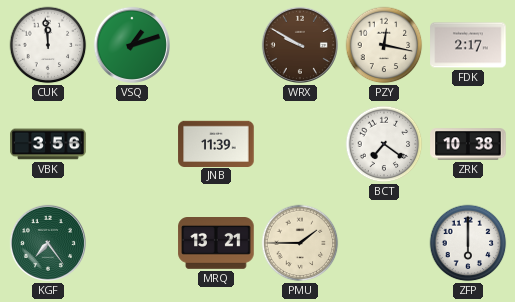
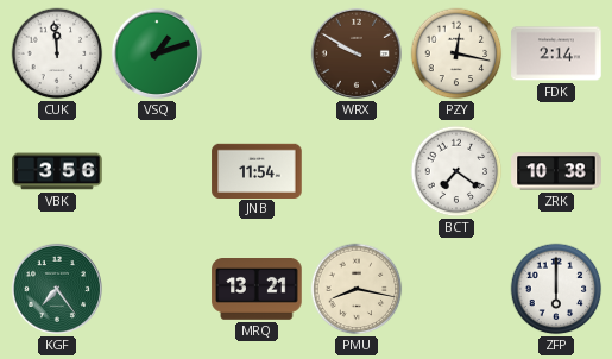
FDK: 2:17 -> 2:14
JNB: 11:39 -> 11:54
PMU: 1:45 -> 8:17
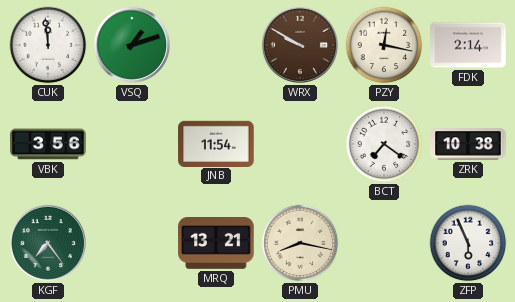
ZFP: 6:00 -> 5:56
